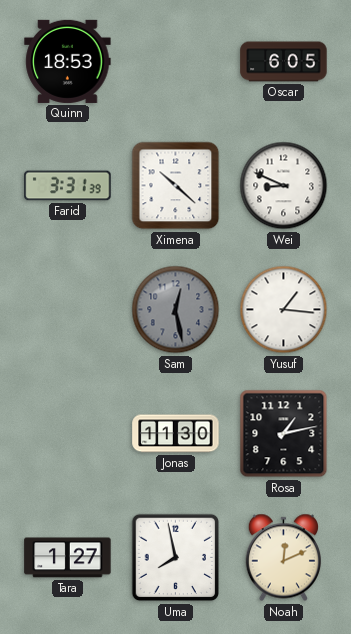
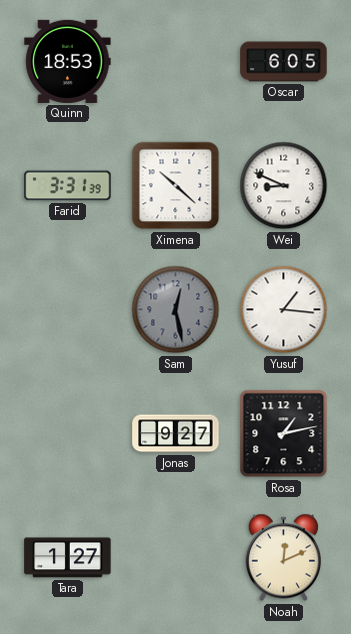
Jonas: 11:30 -> 9:27
Uma: 7:58 -> none
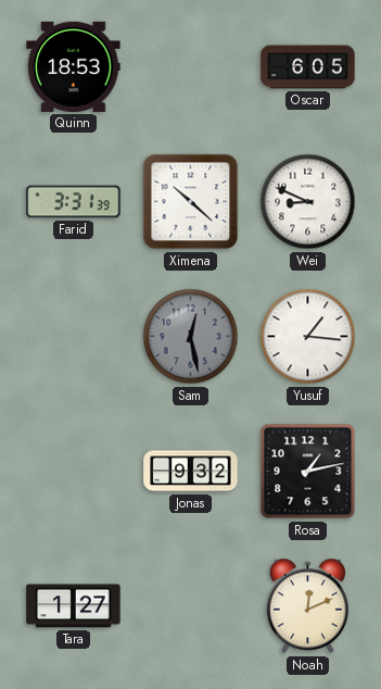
Jonas: 9:27 -> 9:32
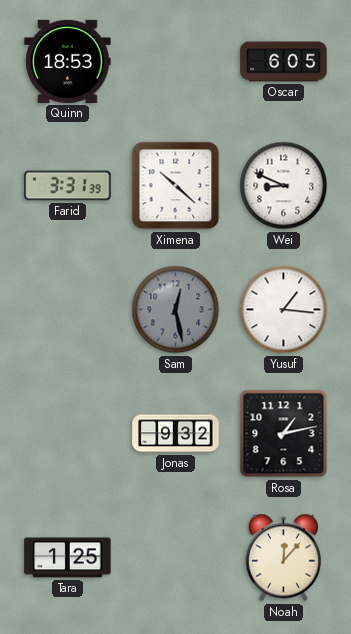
Tara: 1:27 -> 1:25
Noah: 12:11 -> 12:07
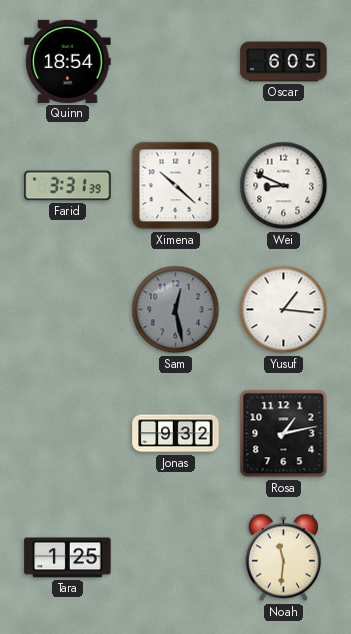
Quinn: 18:53 -> 18:54
Noah: 12:07 -> 11:31
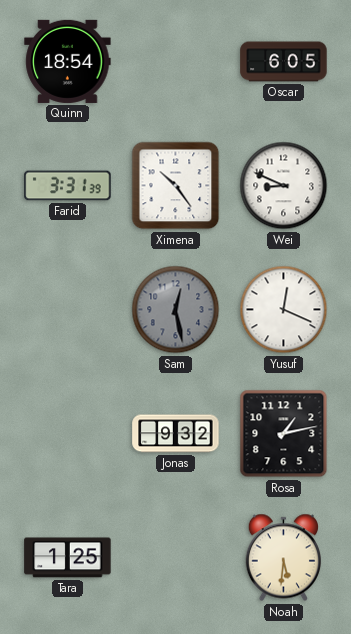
Ximena: 10:22 -> 10:24
Yusuf: 1:16 -> 12:19
Noah: 11:31 -> 5:31
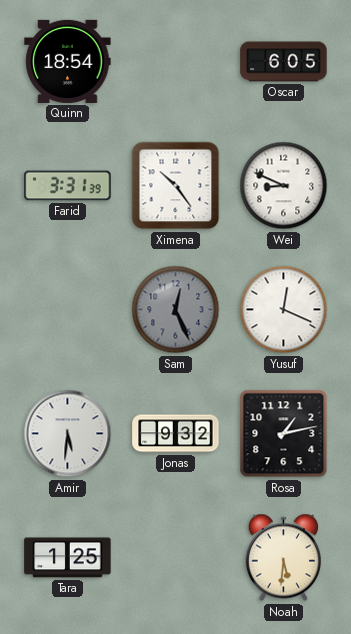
Sam: 12:28 -> 12:26
Amir: none -> 5:31
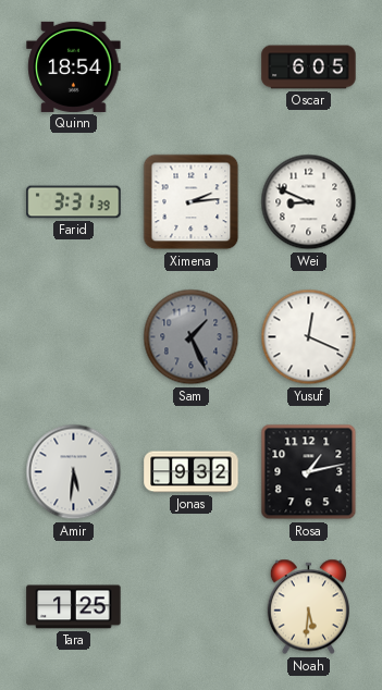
Ximena: 10:24 -> 2:14
Sam: 12:26 -> 1:26
